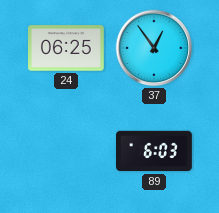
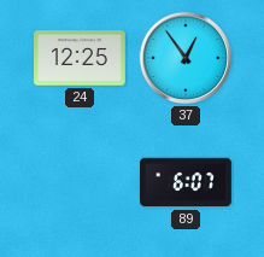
24: 06:25 -> 12:25
89: 6:03 -> 6:07
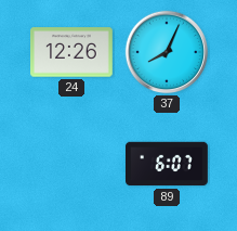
24: 12:25 -> 12:26
37: 12:54 -> 8:04
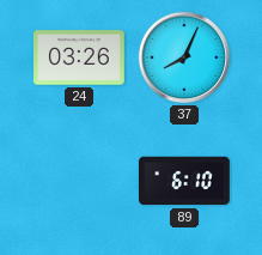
24: 12:26 -> 03:26
89: 6:07 -> 6:10
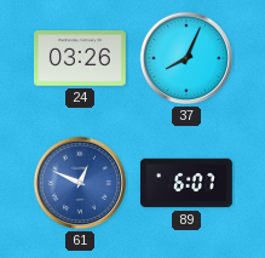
61: none -> 12:49
89: 6:10 -> 6:07
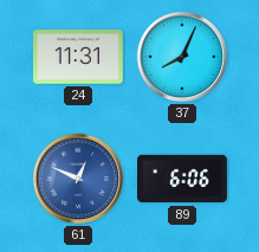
24: 03:26 -> 11:31
89: 6:07 -> 6:06
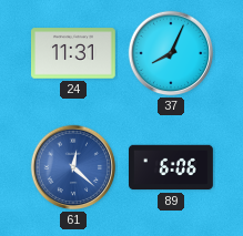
61: 12:49 -> 12:22
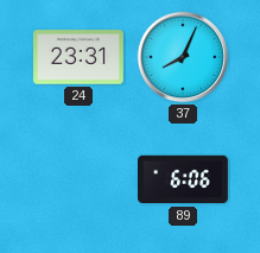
24: 11:31 -> 23:31
61: 12:22 -> none
